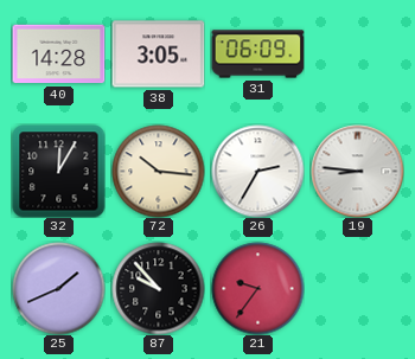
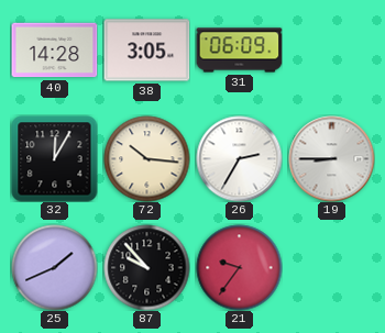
19: 8:46 -> 8:45
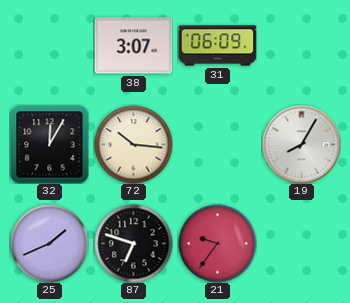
40: 14:28 -> none
38: 3:05 -> 3:07
26: 2:35 -> none
19: 8:45 -> 8:05
87: 9:53 -> 6:48
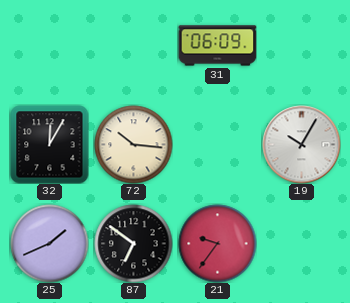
38: 3:07 -> none
19: 8:05 -> 10:05
87: 6:48 -> 6:51
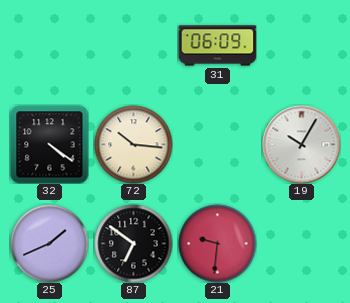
32: 12:05 -> 4:21
21: 9:36 -> 9:31
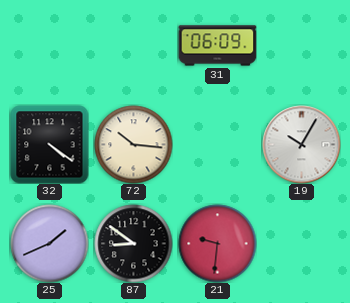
87: 6:51 -> 8:51
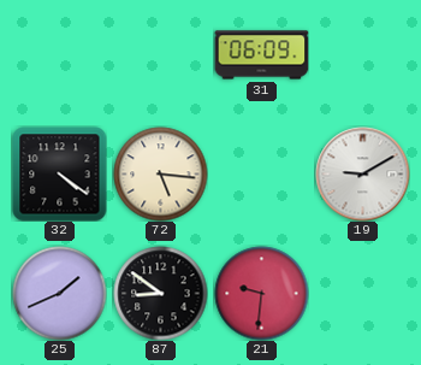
72: 10:16 -> 5:16
19: 10:05 -> 9:10
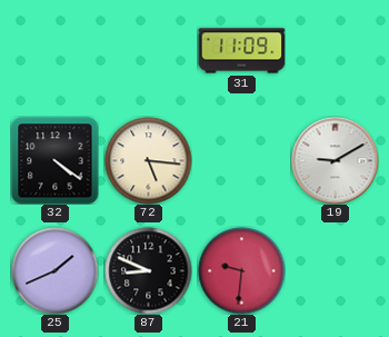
31: 06:09 -> 11:09
87: 8:51 -> 8:49
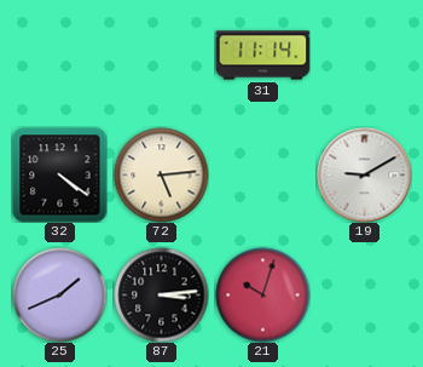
31: 11:09 -> 11:14
72: 5:16 -> 5:14
87: 8:49 -> 3:14
21: 9:31 -> 10:03
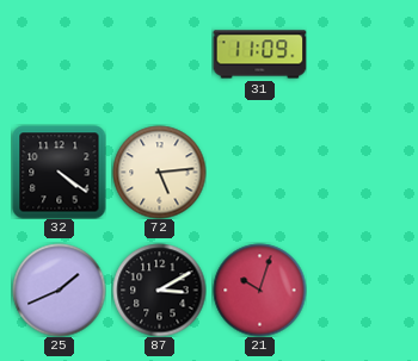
31: 11:14 -> 11:09
19: 9:10 -> none
87: 3:14 -> 3:10
